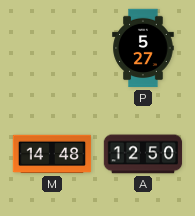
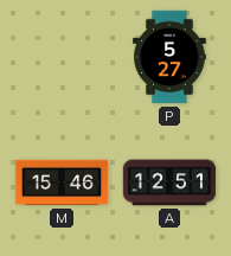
M: 14:48 -> 15:46
A: 12:50 -> 12:51
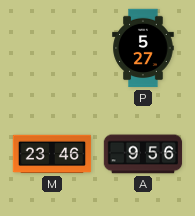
M: 15:46 -> 23:46
A: 12:51 -> 9:56
